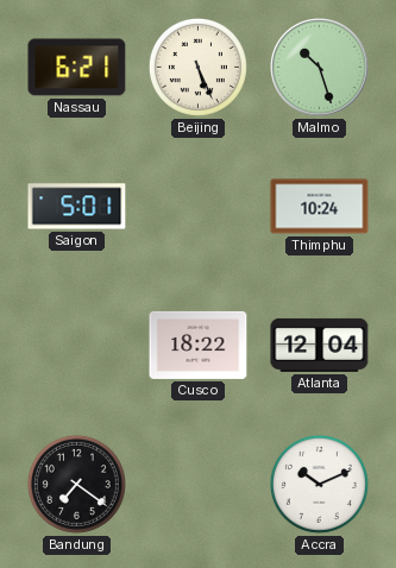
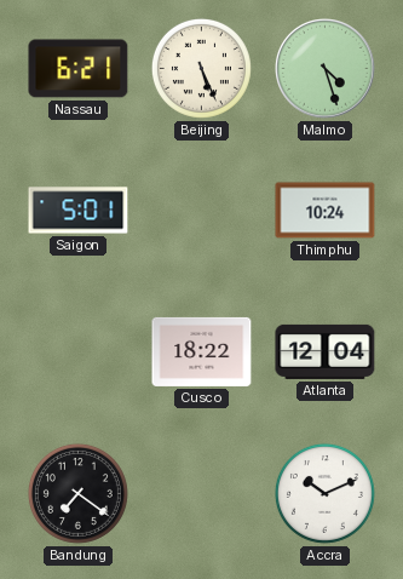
Malmo: 10:27 -> 4:27
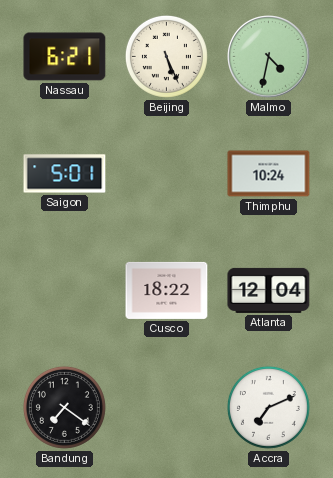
Malmo: 4:27 -> 4:32
Accra: 10:11 -> 7:11
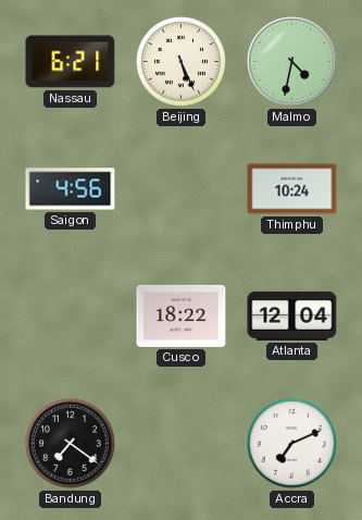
Saigon: 5:01 -> 4:56
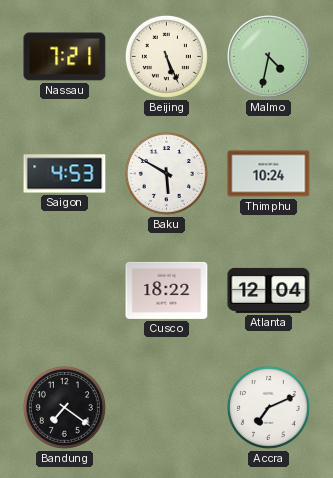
Nassau: 6:21 -> 7:21
Saigon: 4:56 -> 4:53
Baku: none -> 5:50
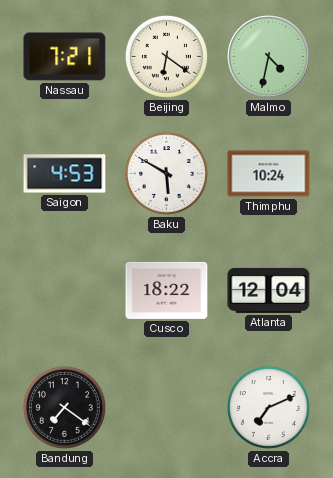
Beijing: 5:26 -> 6:21
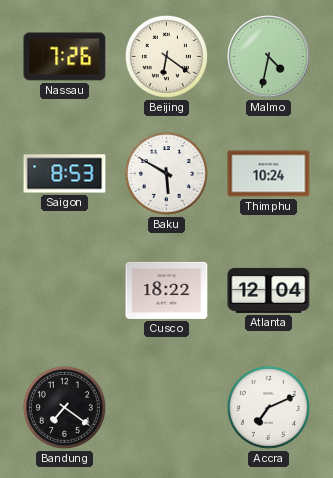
Nassau: 7:21 -> 7:26
Saigon: 4:53 -> 8:53
